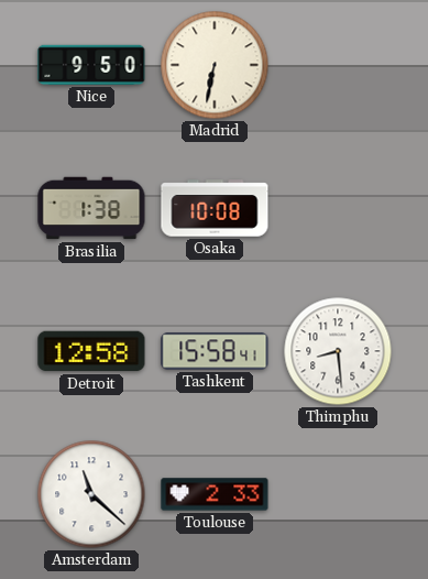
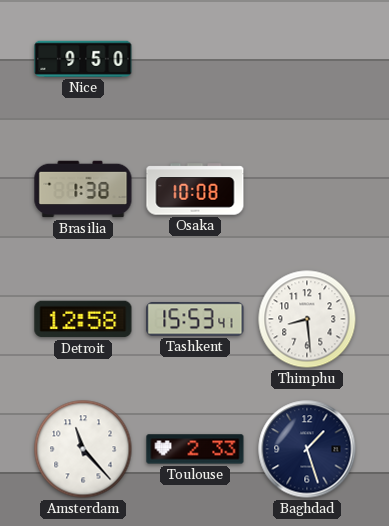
Madrid: 6:32 -> none
Tashkent: 15:58 -> 15:53
Amsterdam: 11:22 -> 11:23
Baghdad: none -> 1:27
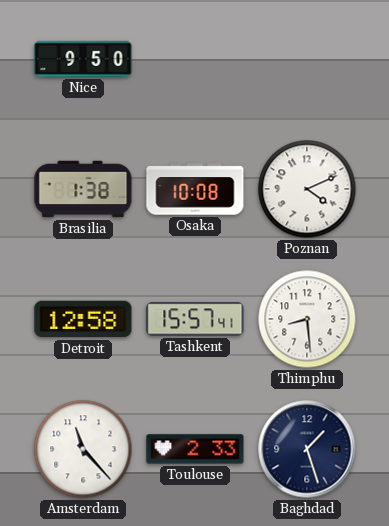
Poznan: none -> 4:11
Tashkent: 15:53 -> 15:57
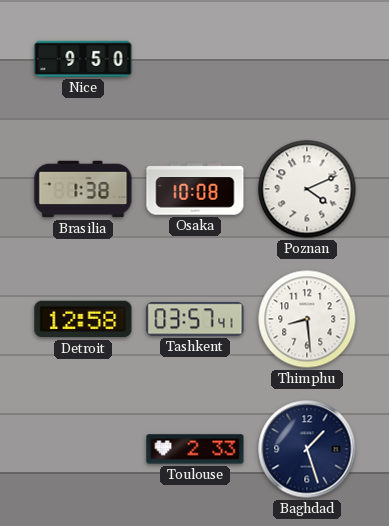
Tashkent: 15:57 -> 03:57
Amsterdam: 11:23 -> none
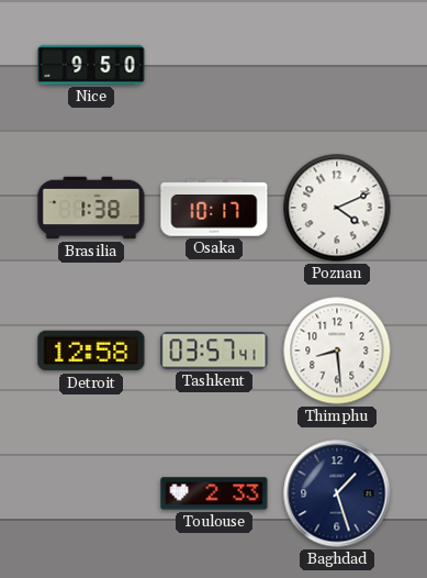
Osaka: 10:08 -> 10:17
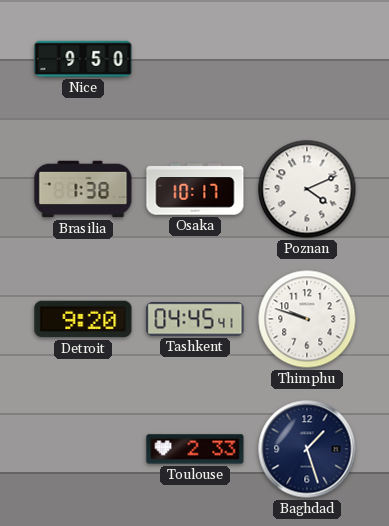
Detroit: 12:58 -> 9:20
Tashkent: 03:57 -> 04:45
Thimphu: 8:29 -> 9:48
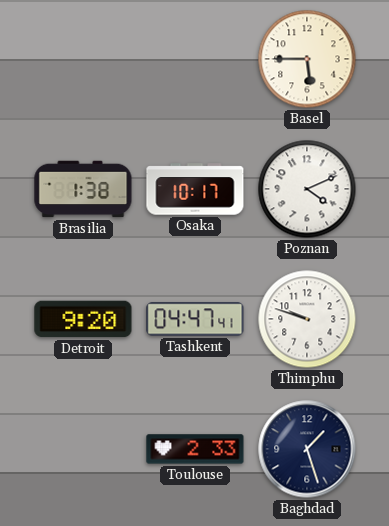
Nice: 9:50 -> none
Basel: none -> 5:45
Tashkent: 04:45 -> 04:47
